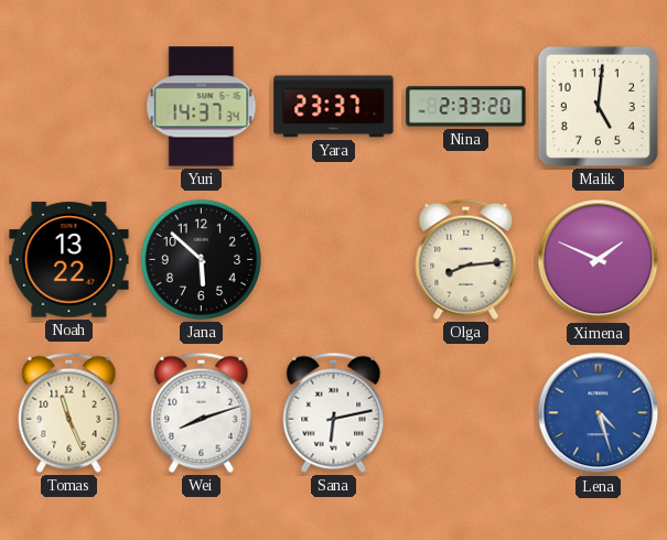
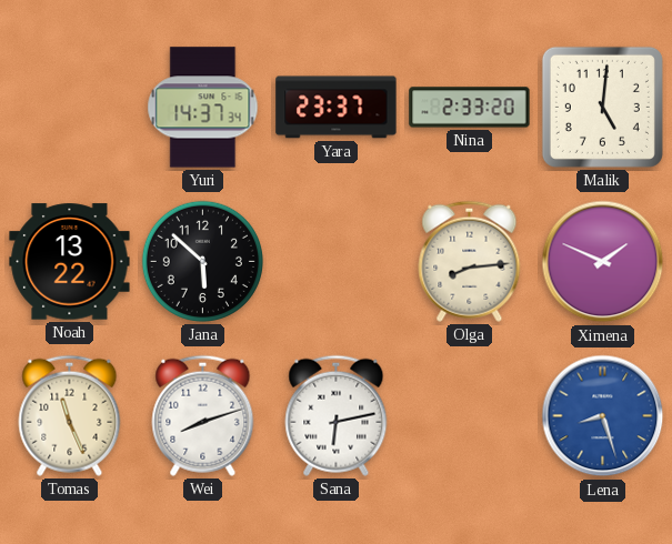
Lena: 4:27 -> 8:27
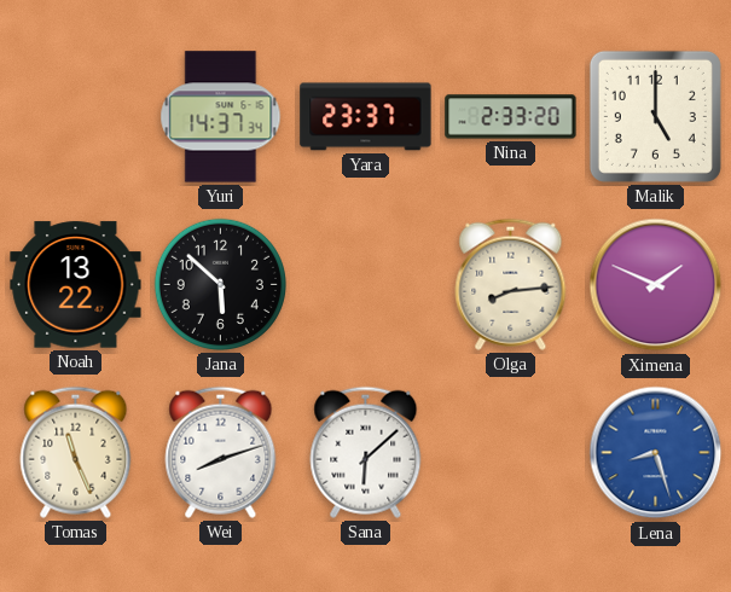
Malik: 5:01 -> 5:00
Sana: 6:13 -> 6:08
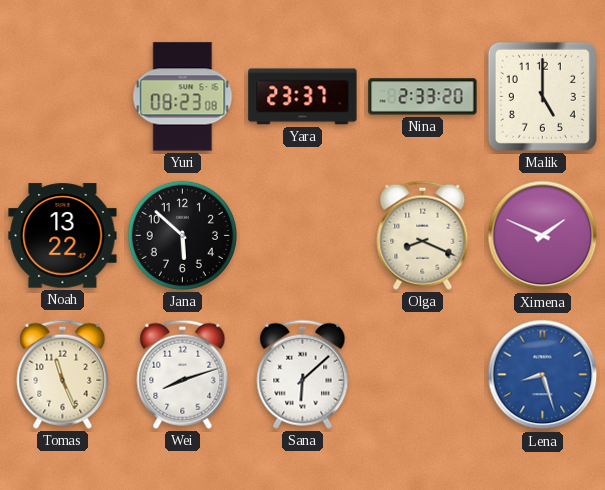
Yuri: 14:37 -> 08:23
Olga: 8:14 -> 8:19
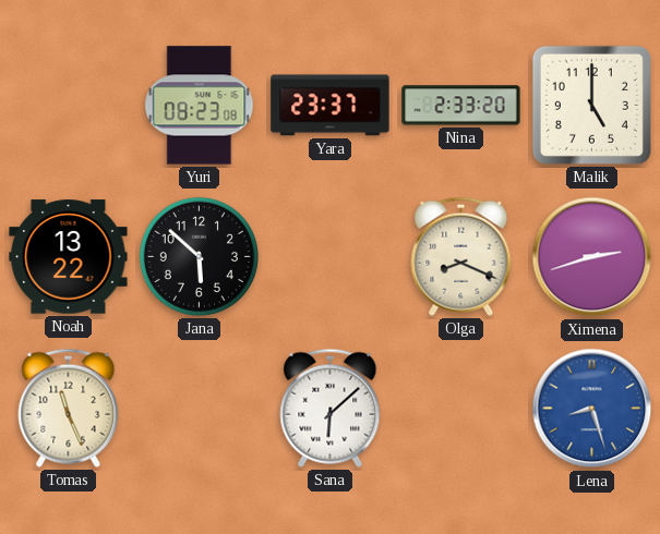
Ximena: 1:49 -> 2:42
Wei: 8:12 -> none
